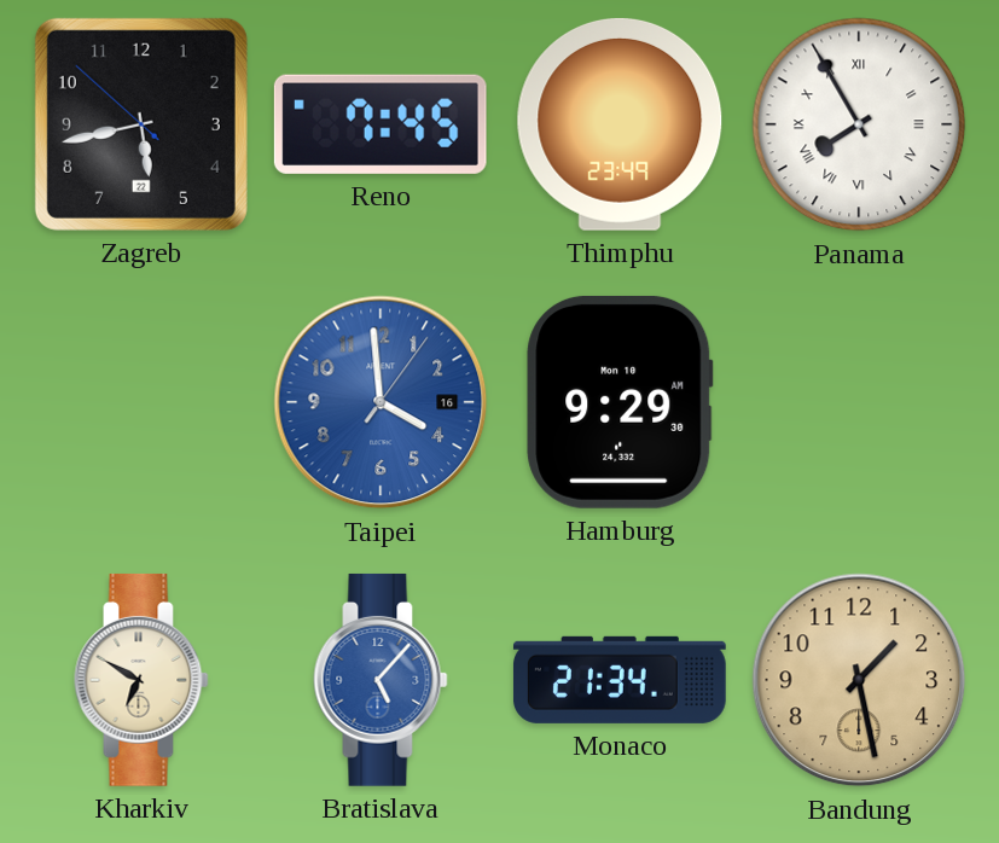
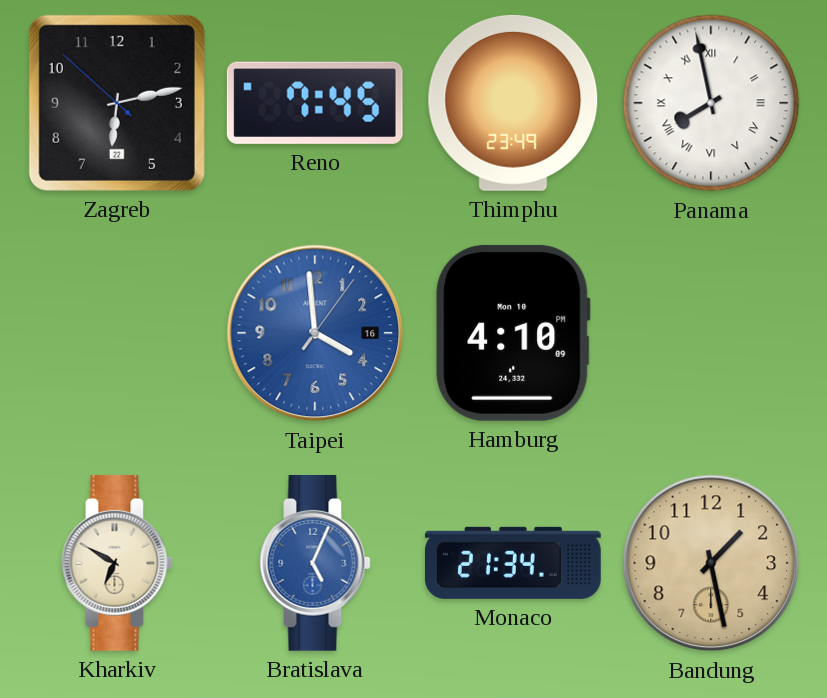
Zagreb: 5:42 -> 6:12
Panama: 7:55 -> 7:58
Hamburg: 9:29 -> 4:10
Bratislava: 5:07 -> 5:04
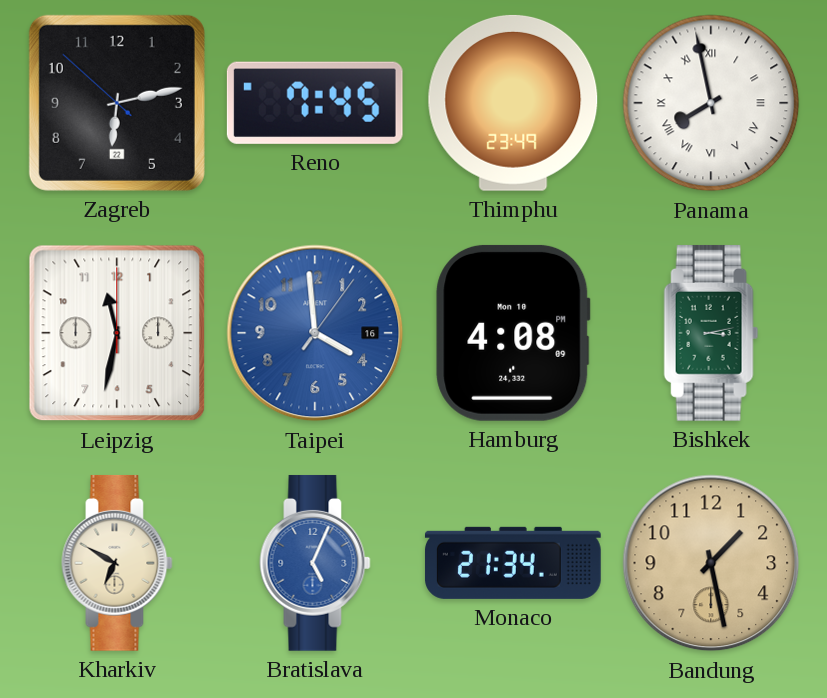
Leipzig: none -> 11:32
Hamburg: 4:10 -> 4:08
Bishkek: none -> 3:13
